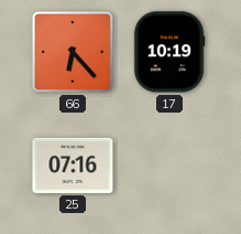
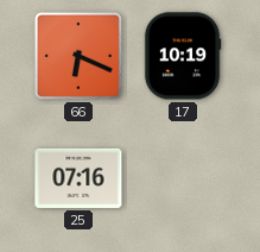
66: 6:23 -> 6:19
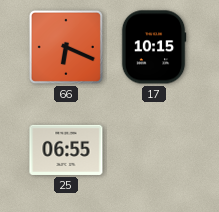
17: 10:19 -> 10:15
25: 07:16 -> 06:55
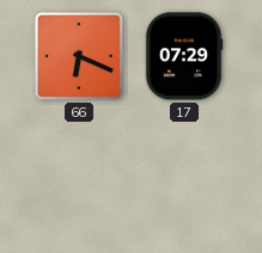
17: 10:15 -> 07:29
25: 06:55 -> none
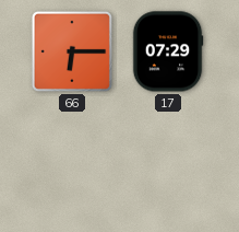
66: 6:19 -> 6:15
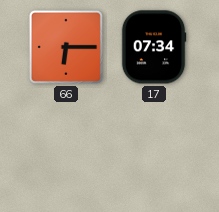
17: 07:29 -> 07:34
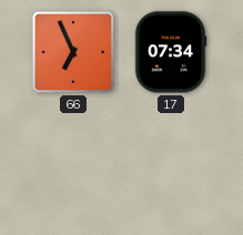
66: 6:15 -> 6:56
